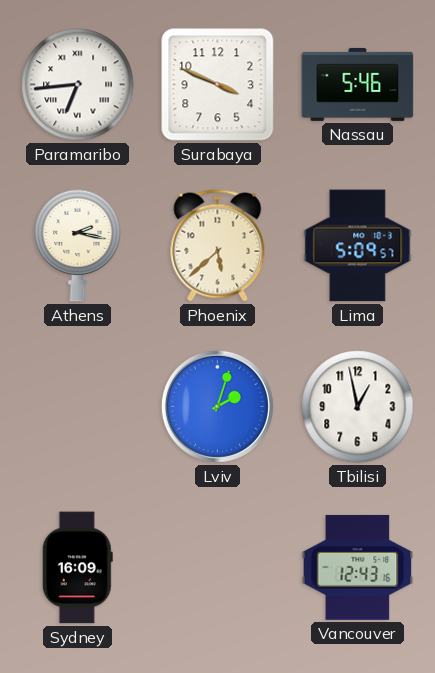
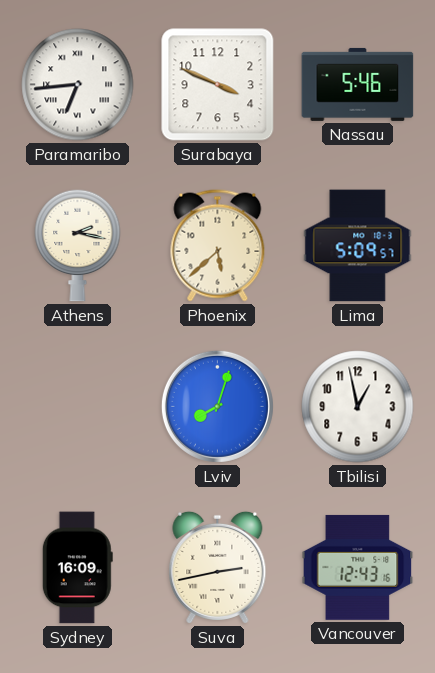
Lviv: 2:03 -> 8:03
Suva: none -> 2:43
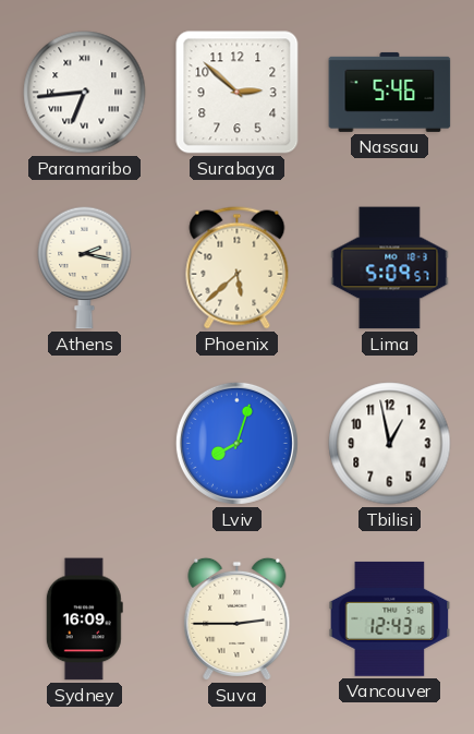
Surabaya: 3:49 -> 2:52
Suva: 2:43 -> 2:45
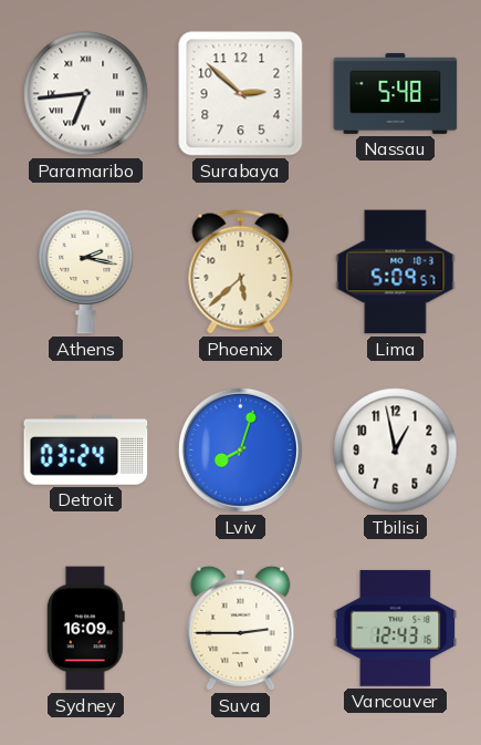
Nassau: 5:46 -> 5:48
Detroit: none -> 03:24
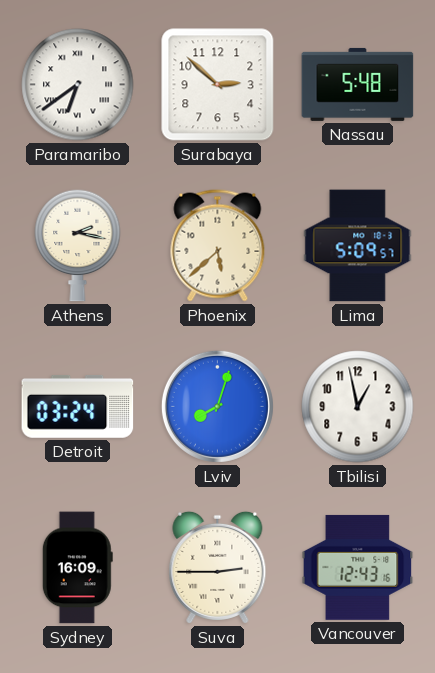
Paramaribo: 6:44 -> 6:39
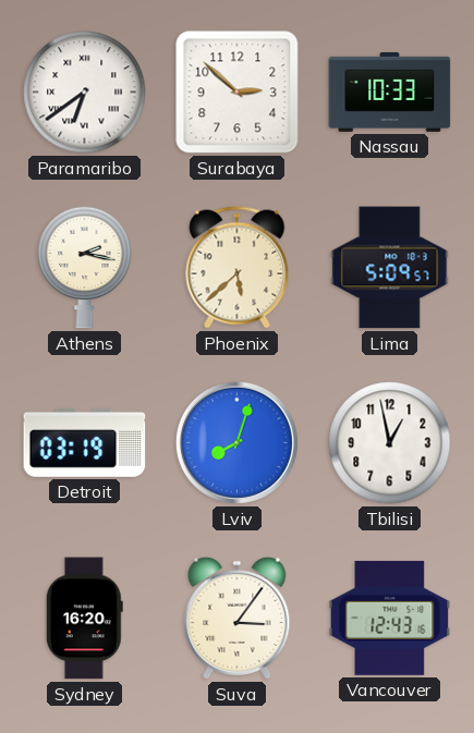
Nassau: 5:48 -> 10:33
Detroit: 03:24 -> 03:19
Sydney: 16:09 -> 16:20
Suva: 2:45 -> 3:06
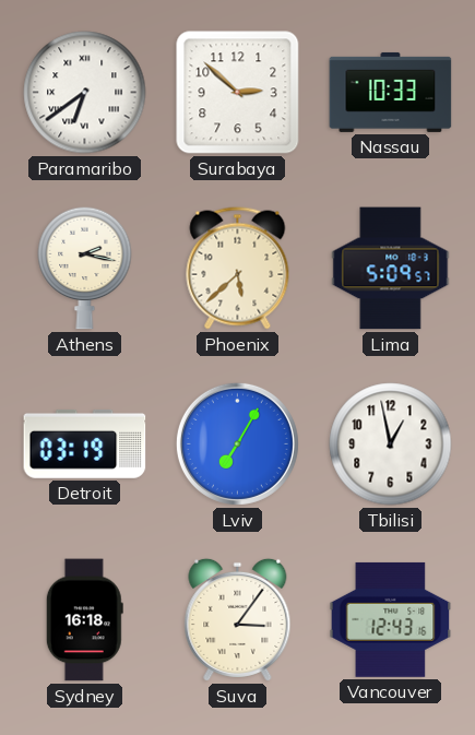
Lviv: 8:03 -> 7:05
Sydney: 16:20 -> 16:18
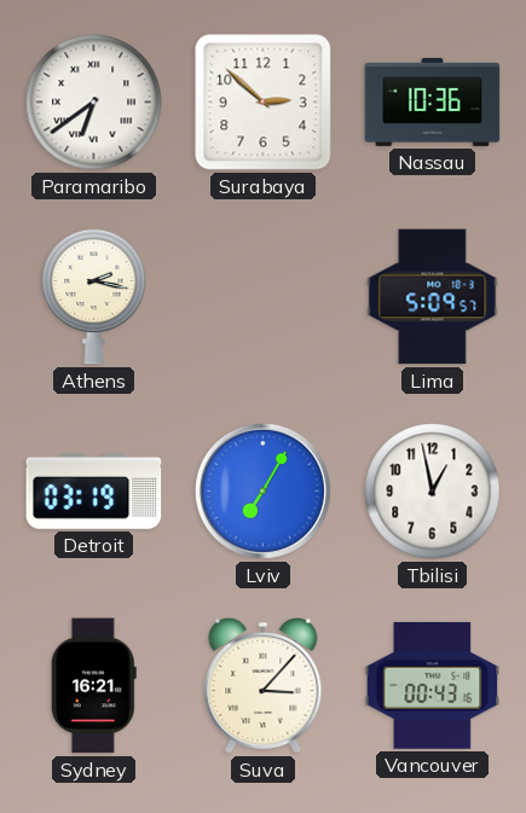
Nassau: 10:33 -> 10:36
Phoenix: 5:38 -> none
Sydney: 16:18 -> 16:21
Suva: 3:06 -> 3:07
Vancouver: 12:43 -> 00:43
